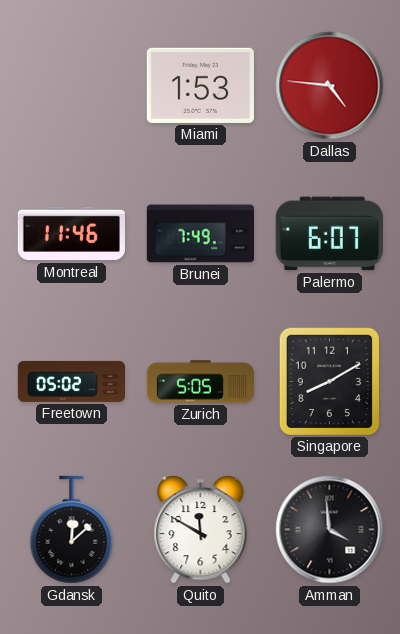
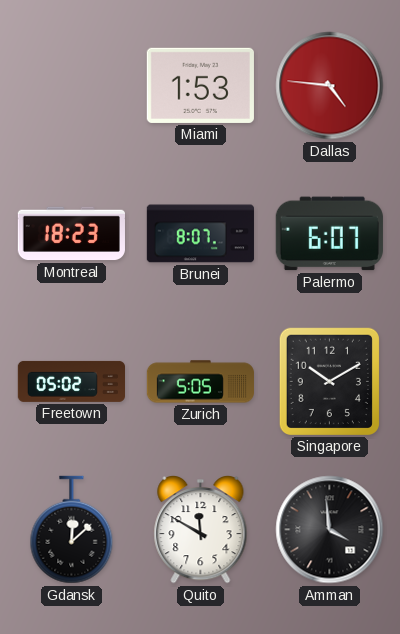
Montreal: 11:46 -> 18:23
Brunei: 7:49 -> 8:07
Singapore: 8:10 -> 10:10
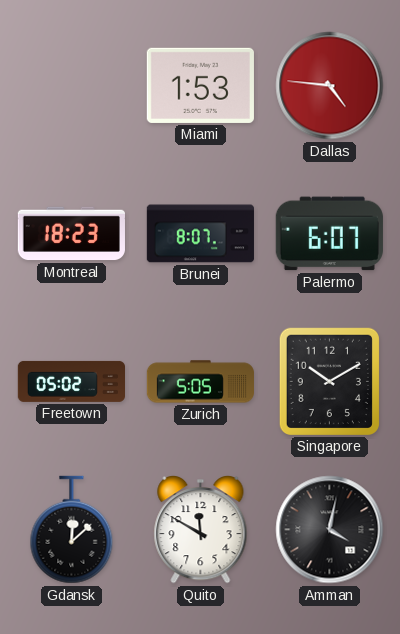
Amman: 3:59 -> 4:02
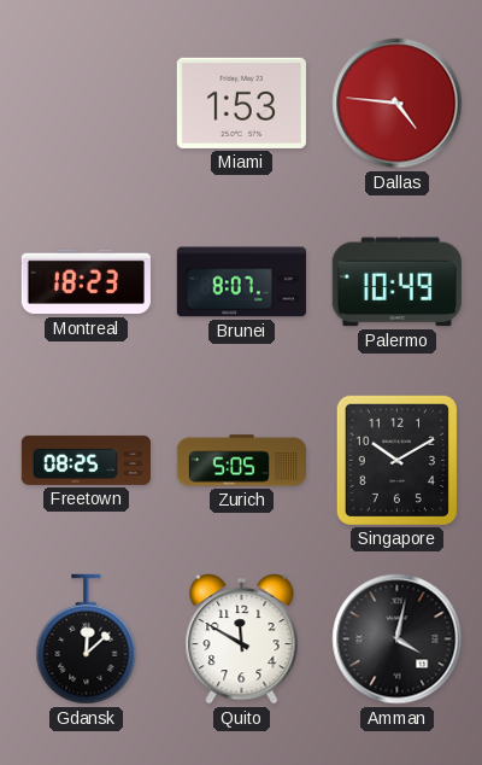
Palermo: 6:07 -> 10:49
Freetown: 05:02 -> 08:25
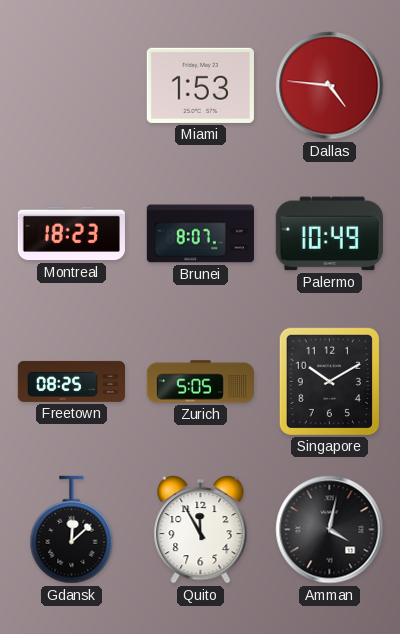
Quito: 11:50 -> 11:55
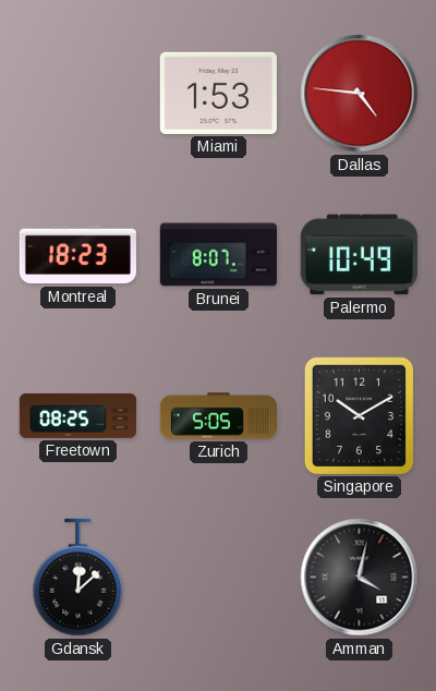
Quito: 11:55 -> none
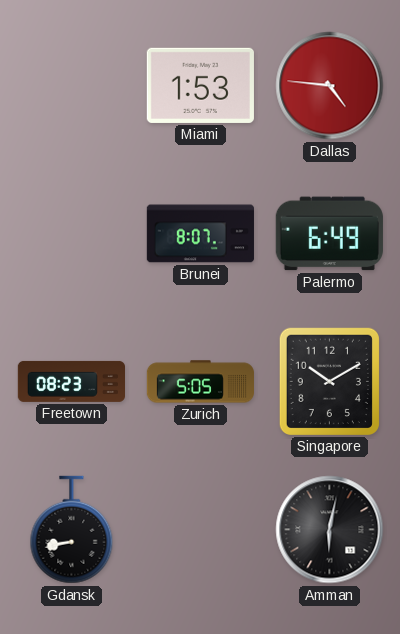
Montreal: 18:23 -> none
Palermo: 10:49 -> 6:49
Freetown: 08:25 -> 08:23
Gdansk: 12:08 -> 8:43
Amman: 4:02 -> 6:02
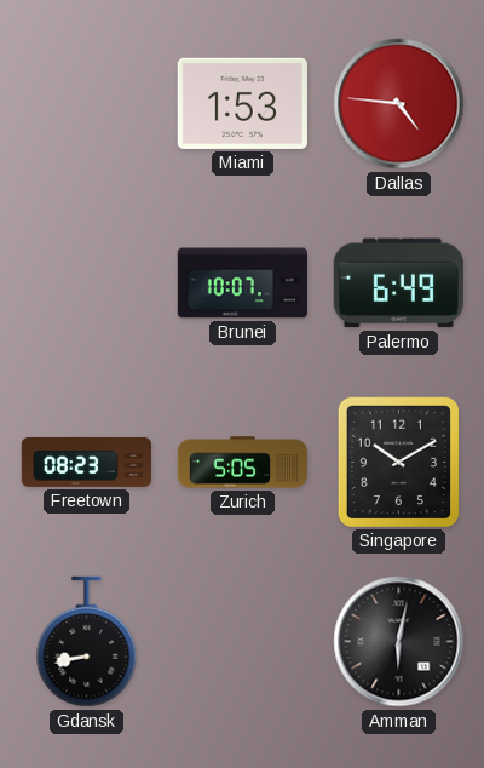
Brunei: 8:07 -> 10:07
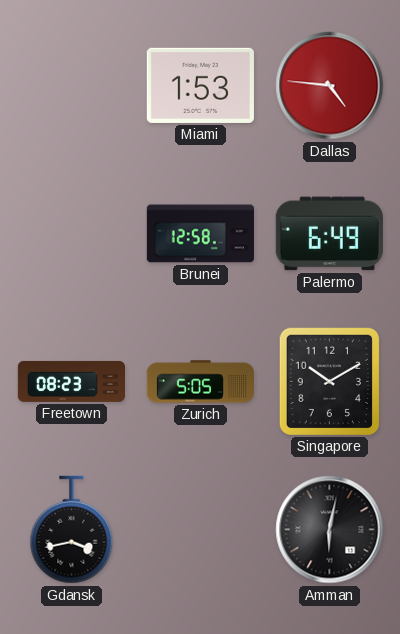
Brunei: 10:07 -> 12:58
Gdansk: 8:43 -> 3:43
